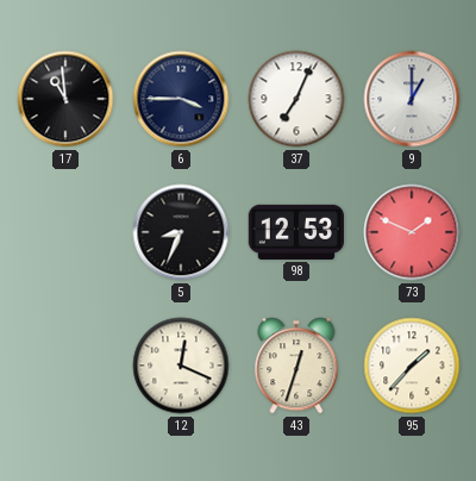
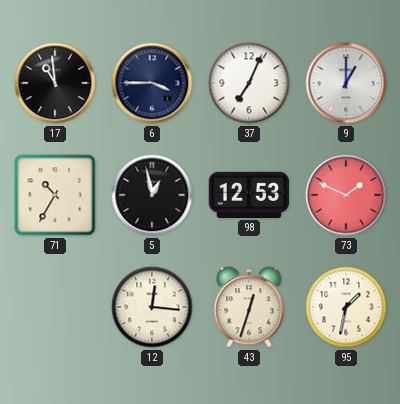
71: none -> 10:35
5: 8:34 -> 12:58
12: 12:19 -> 12:16
95: 1:37 -> 1:32
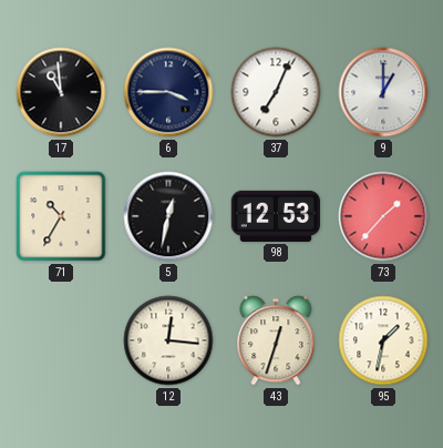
5: 12:58 -> 12:32
73: 1:49 -> 1:37
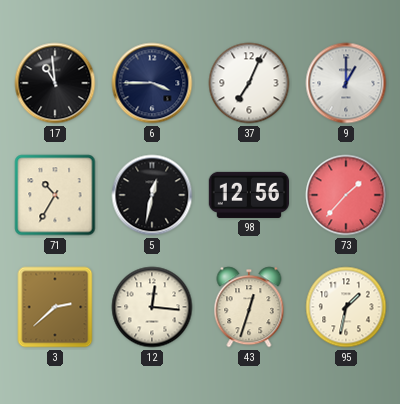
98: 12:53 -> 12:56
3: none -> 2:38
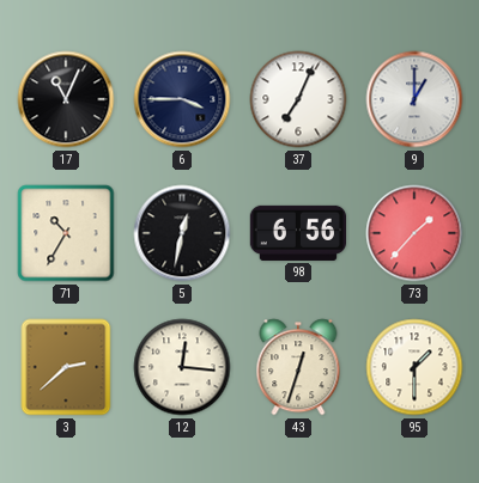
17: 10:59 -> 11:04
98: 12:56 -> 6:56
95: 1:32 -> 1:30
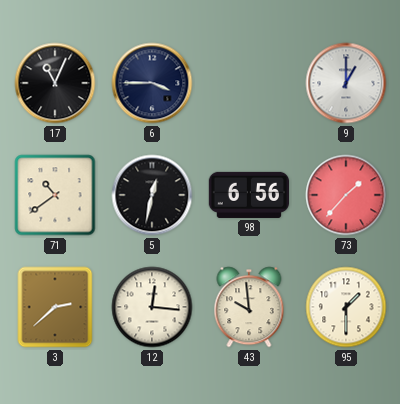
37: 7:04 -> none
71: 10:35 -> 10:39
43: 12:33 -> 9:59
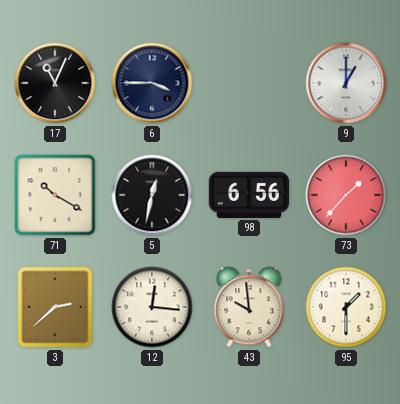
71: 10:39 -> 10:20
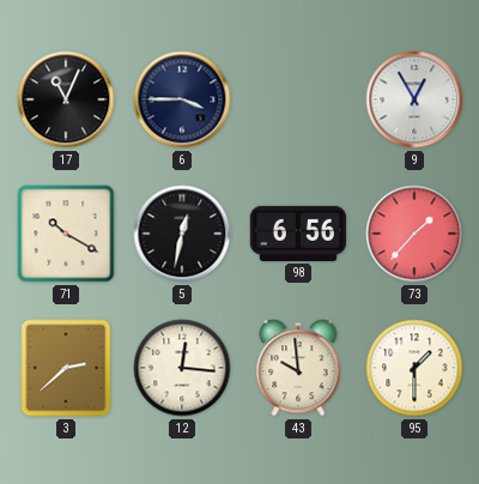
9: 1:00 -> 12:55
